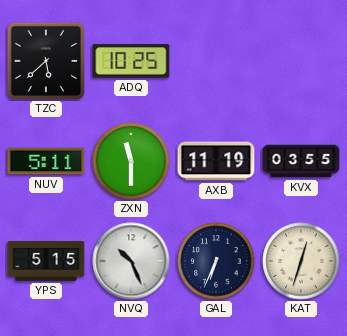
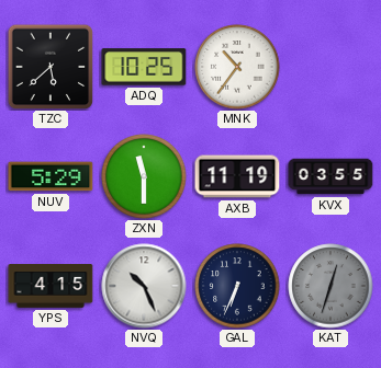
MNK: none -> 10:36
NUV: 5:11 -> 5:29
YPS: 5:15 -> 4:15
KAT dial: cream -> grey
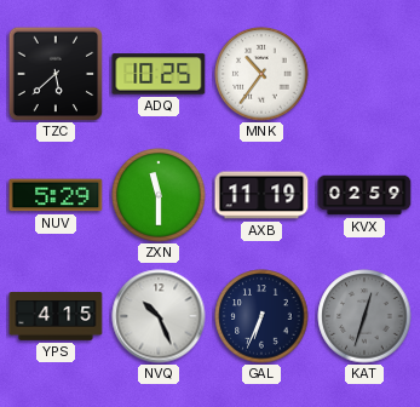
KVX: 03:55 -> 02:59
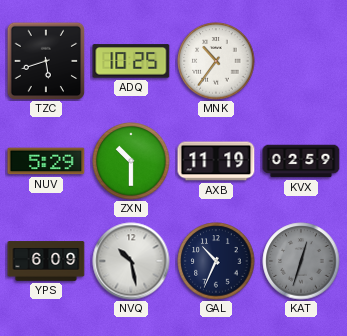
TZC: 5:38 -> 5:42
ZXN: 11:30 -> 10:30
YPS: 4:15 -> 6:09
NVQ: 10:26 -> 10:28
GAL: 6:34 -> 10:34
